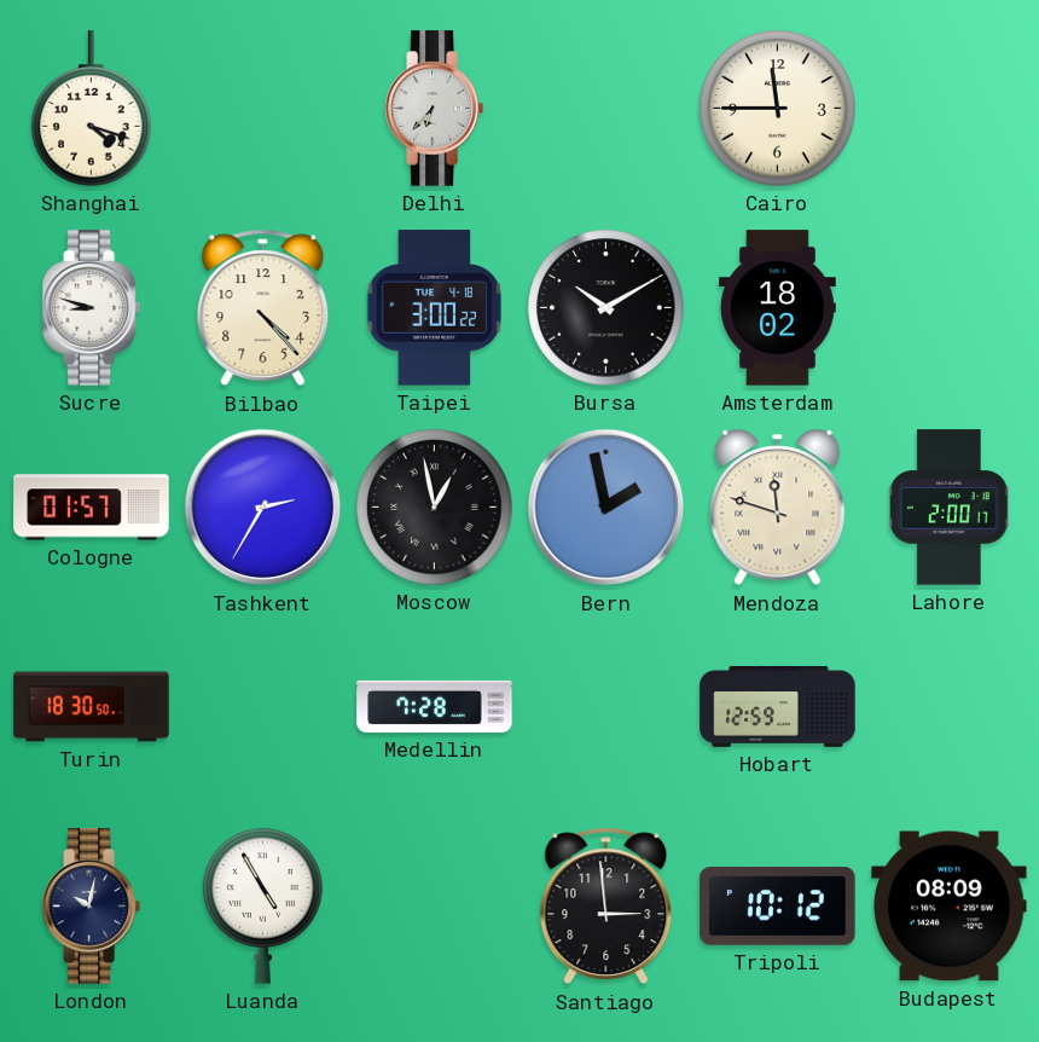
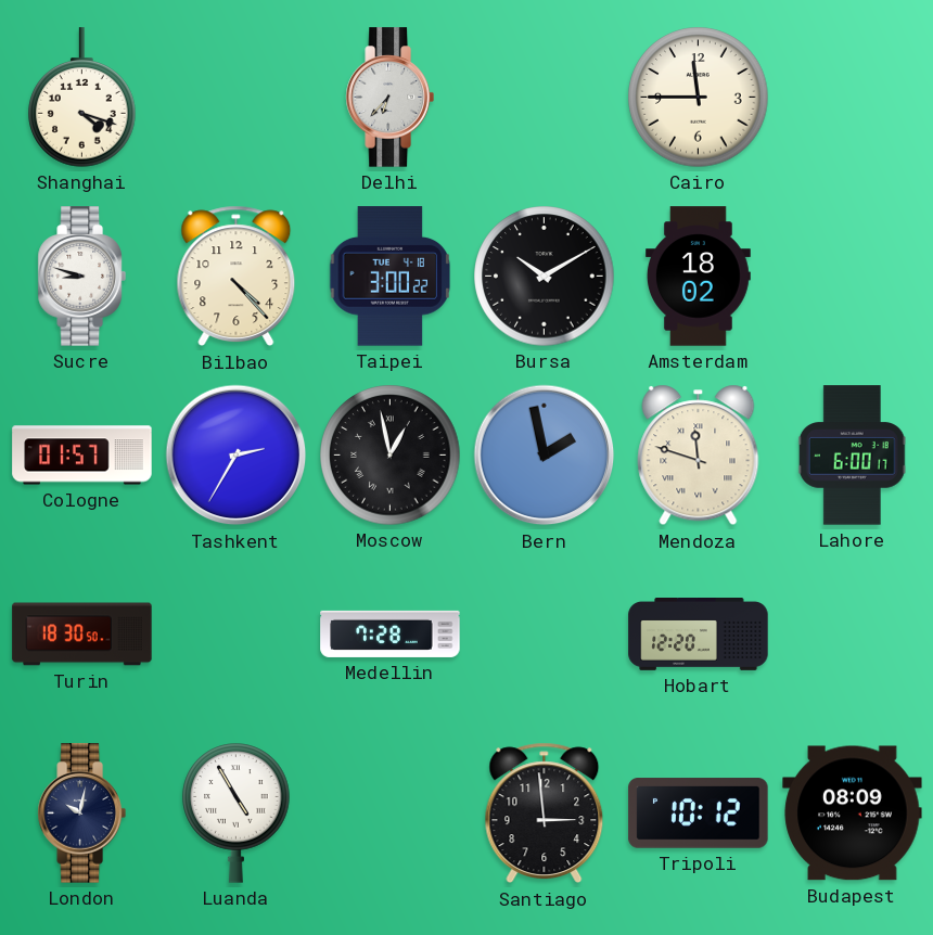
Lahore: 2:00 -> 6:00
Hobart: 12:59 -> 12:20
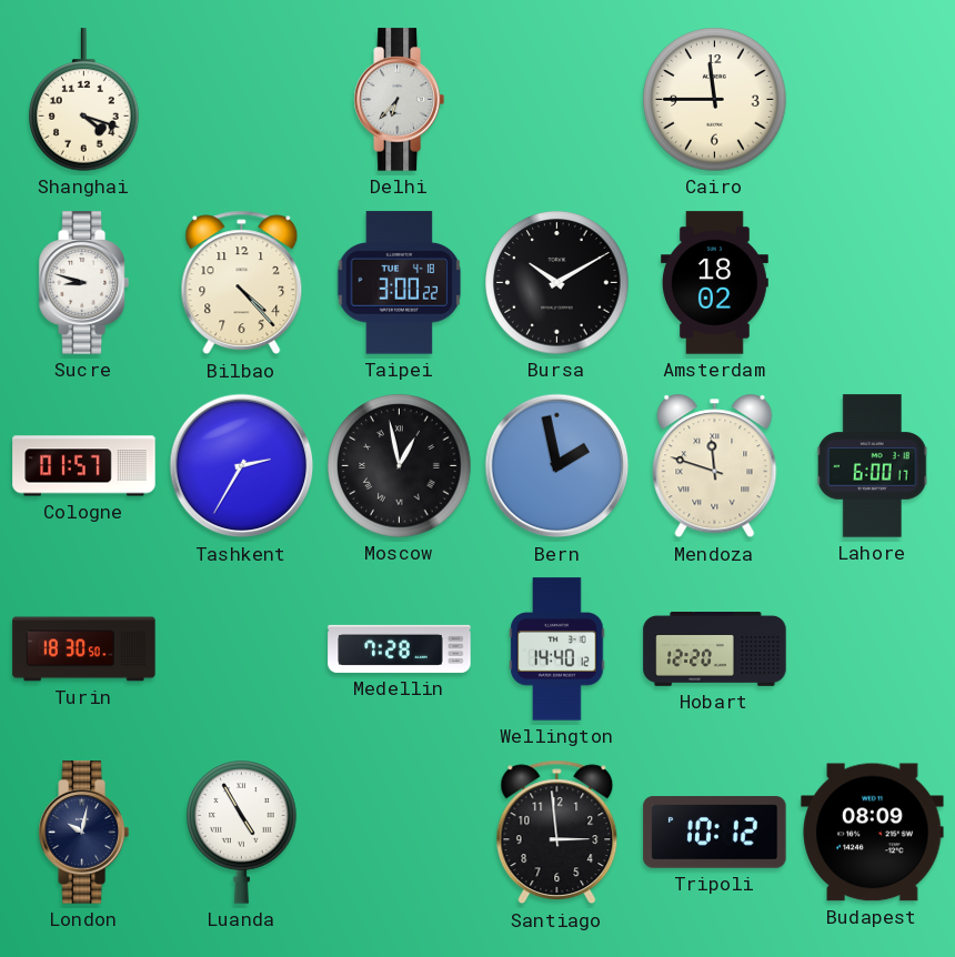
Wellington: none -> 14:40
